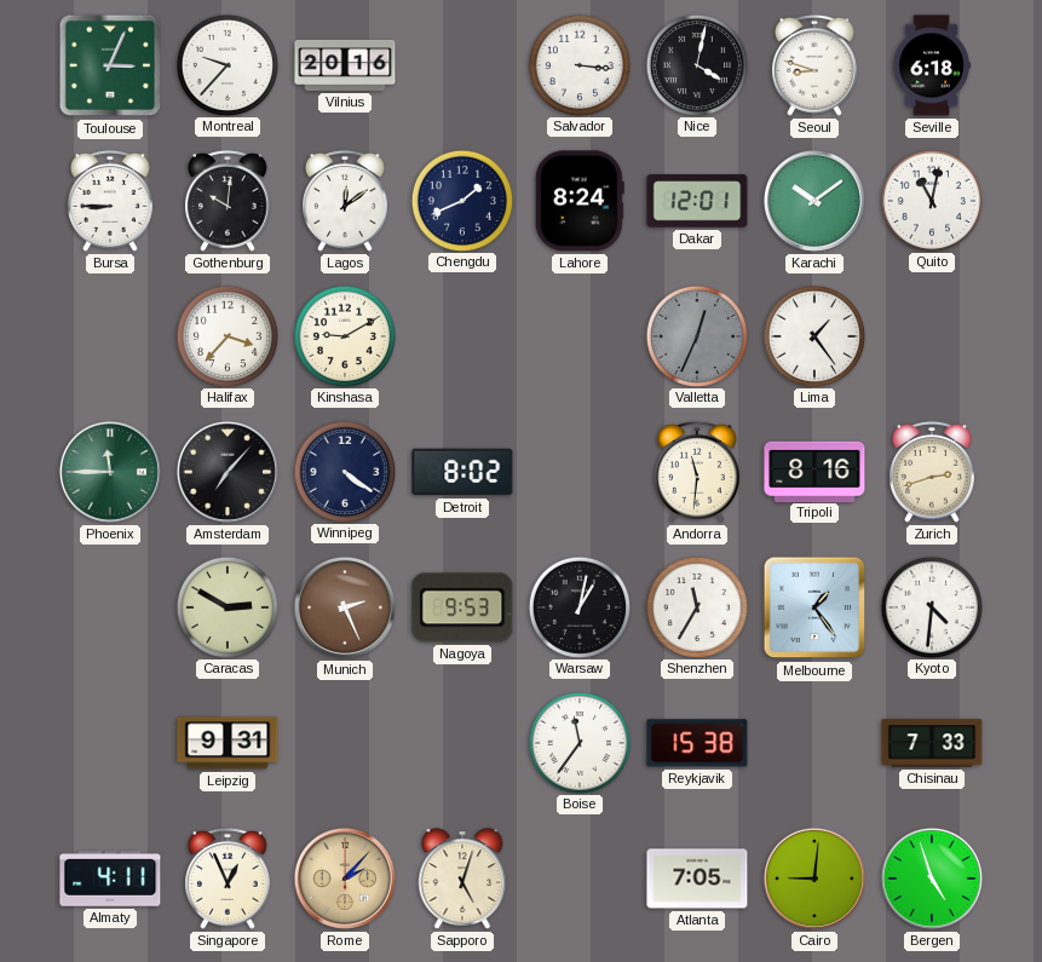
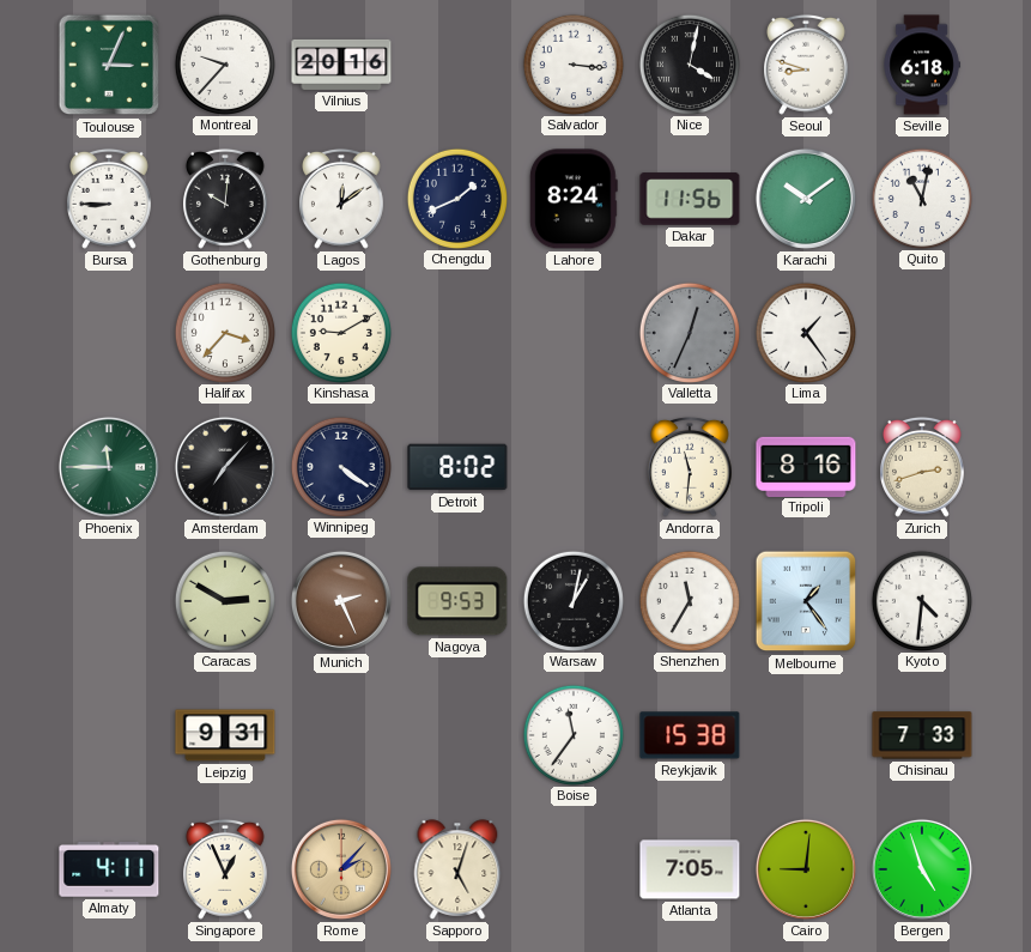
Dakar: 12:01 -> 11:56
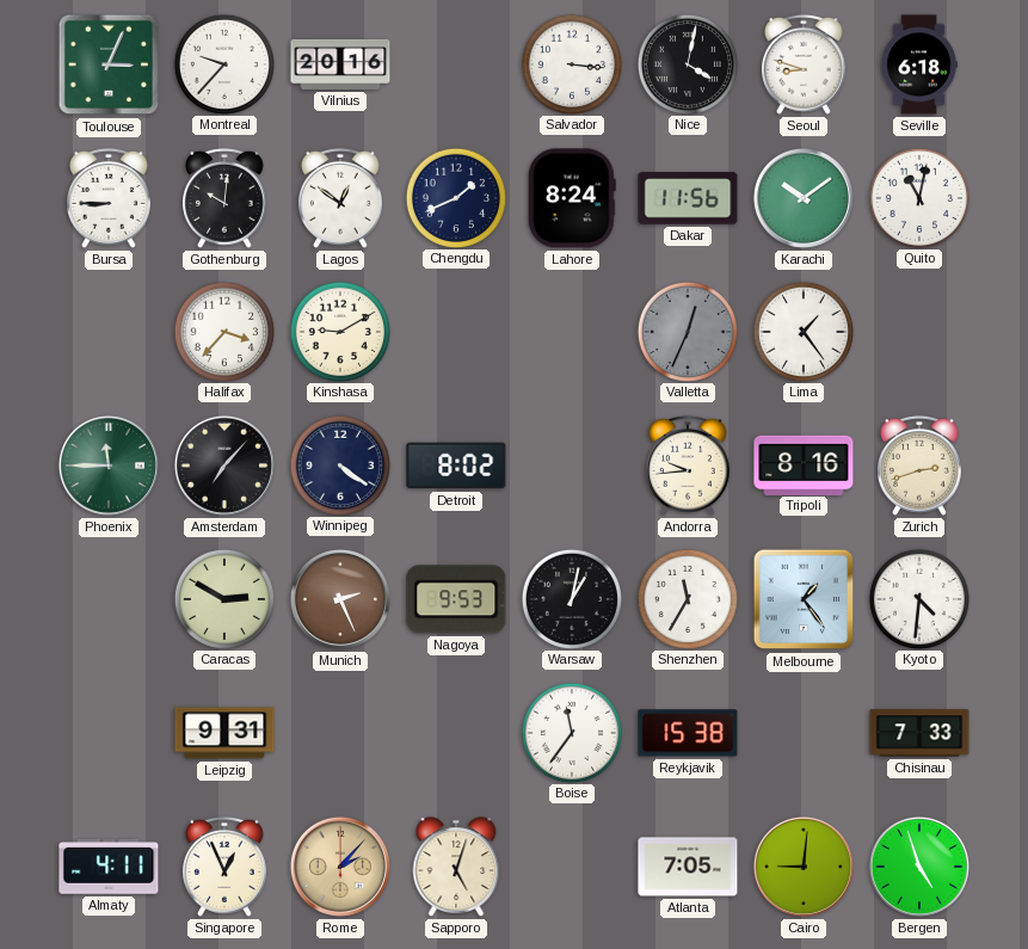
Lagos: 12:09 -> 12:51
Andorra: 11:31 -> 9:44
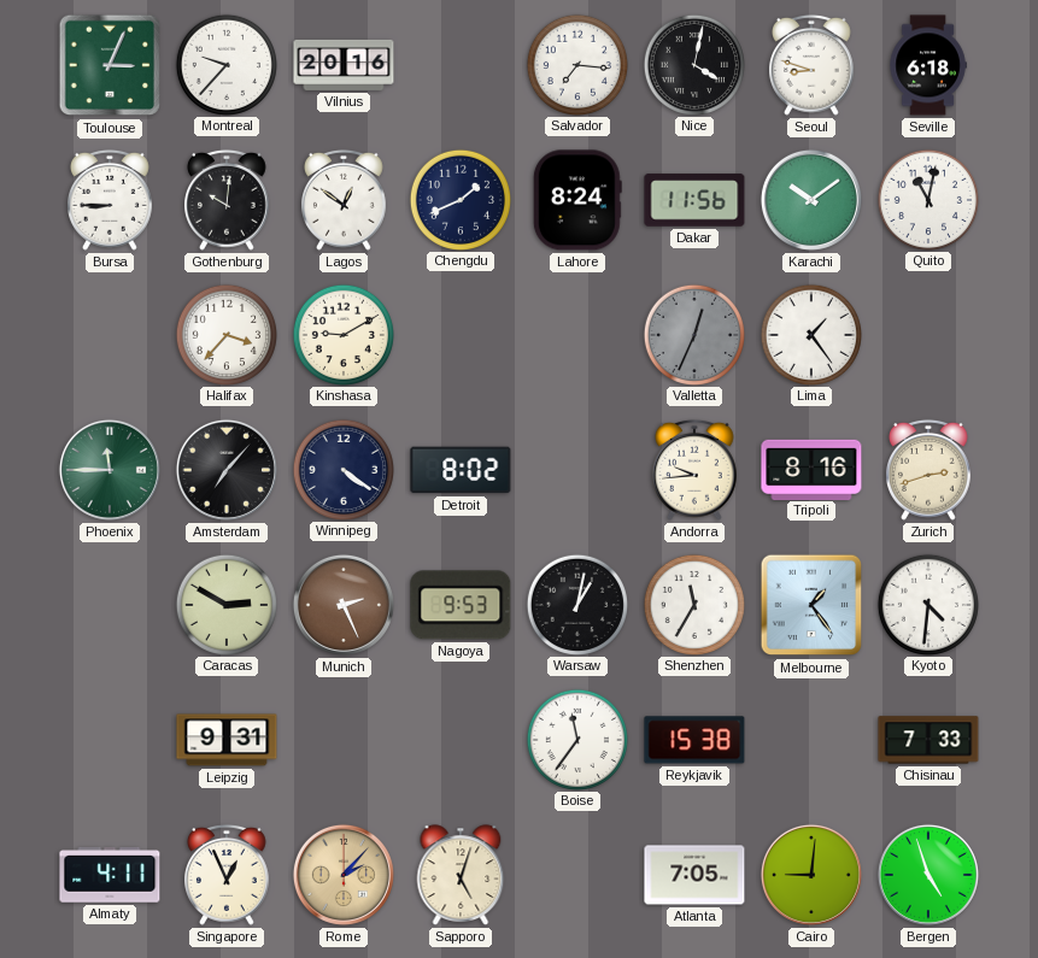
Salvador: 3:16 -> 7:16
